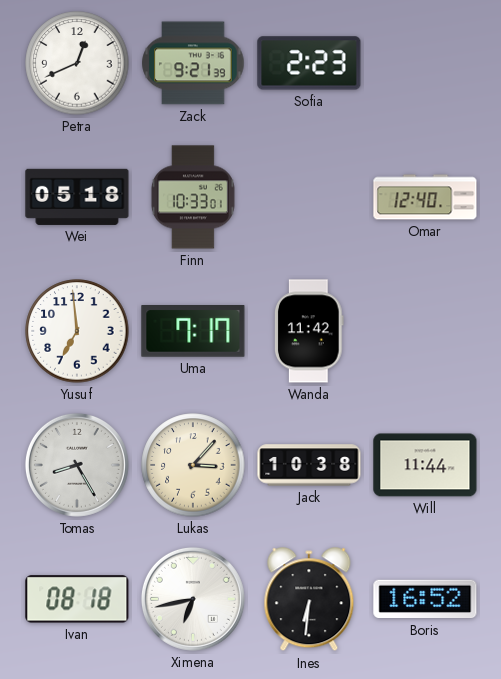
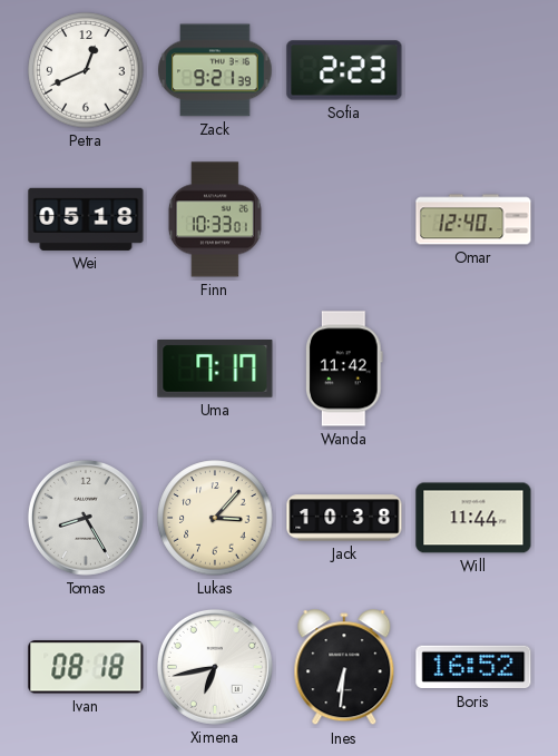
Yusuf: 6:59 -> none
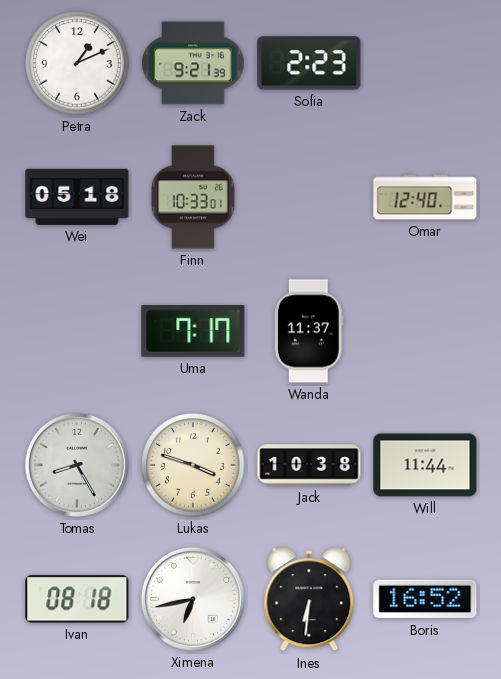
Petra: 12:41 -> 1:11
Wanda: 11:42 -> 11:37
Lukas: 3:07 -> 3:48
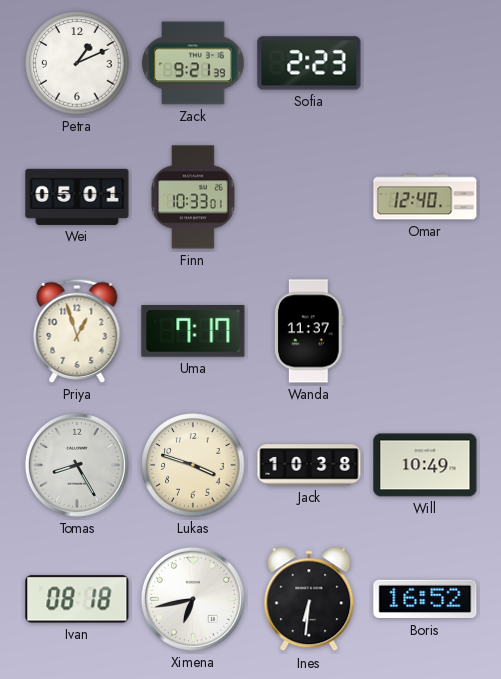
Wei: 05:18 -> 05:01
Priya: none -> 12:57
Will: 11:44 -> 10:49
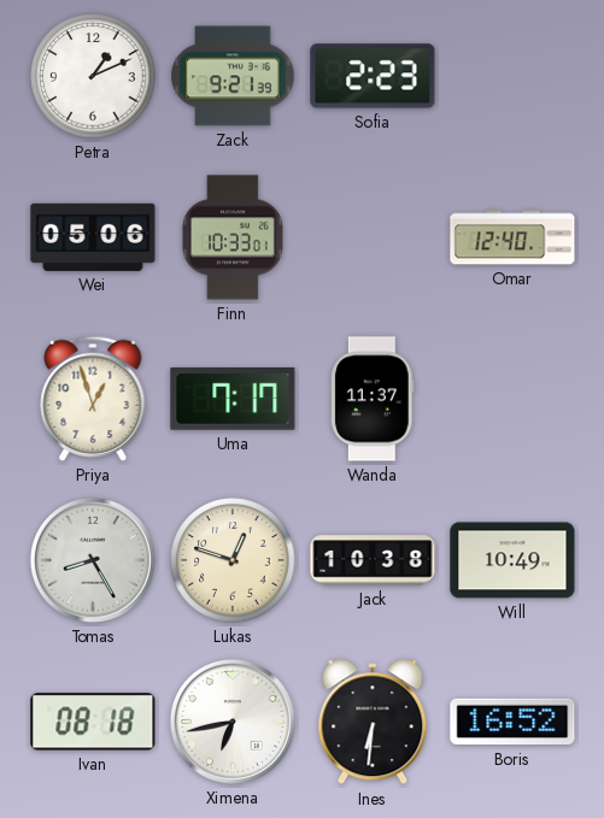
Wei: 05:01 -> 05:06
Lukas: 3:48 -> 12:48
